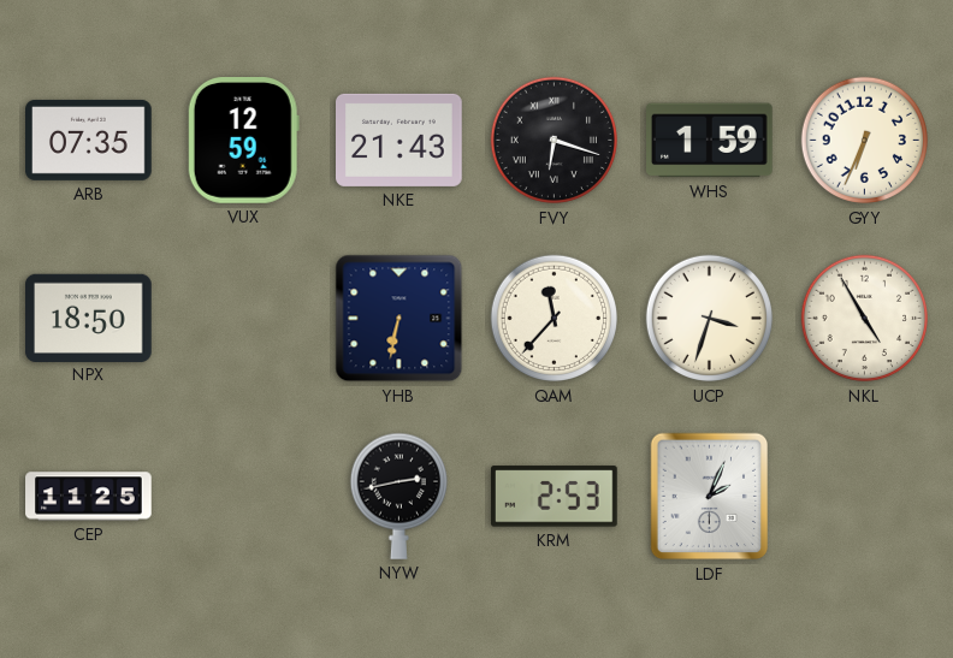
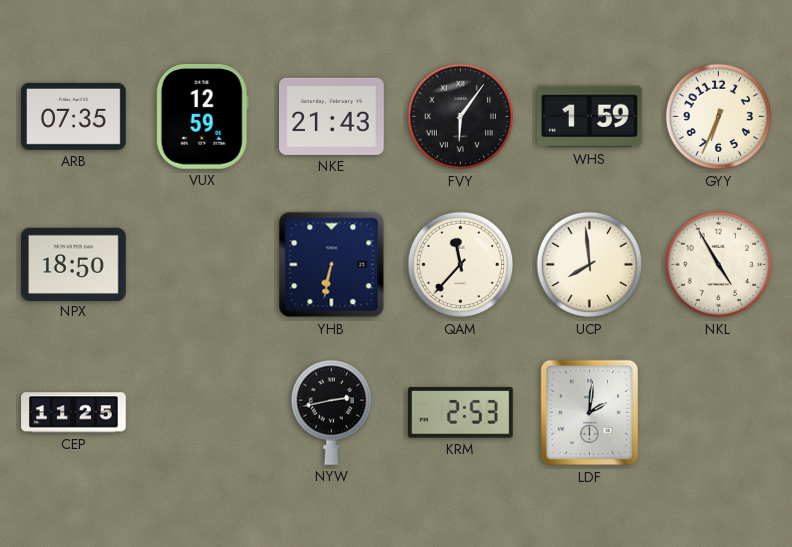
FVY: 6:18 -> 6:06
UCP: 3:33 -> 7:59
LDF: 2:04 -> 2:01
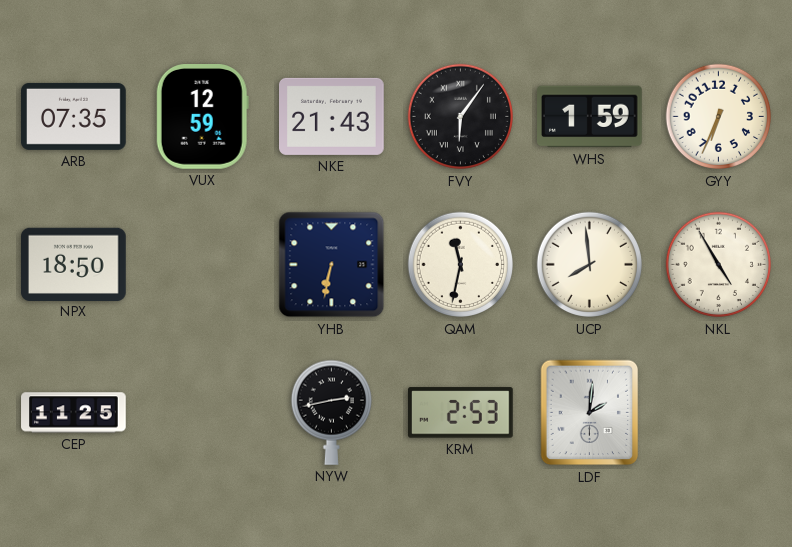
QAM: 11:37 -> 11:32
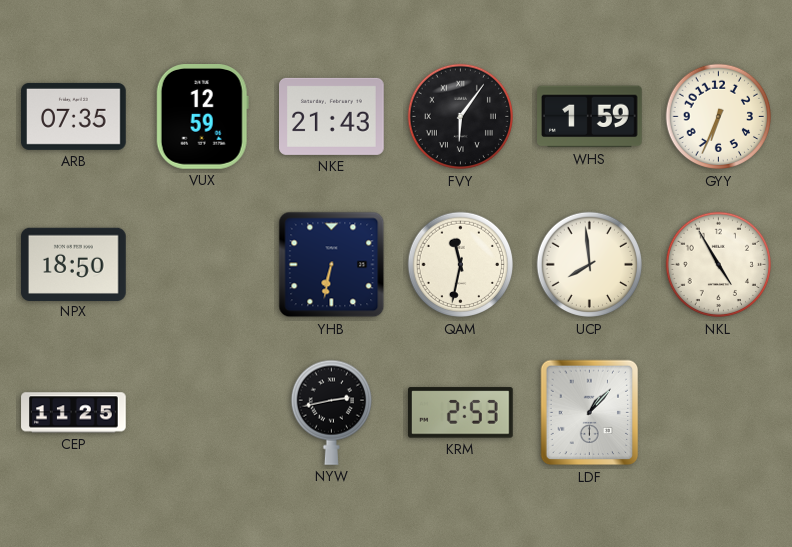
LDF: 2:01 -> 1:07
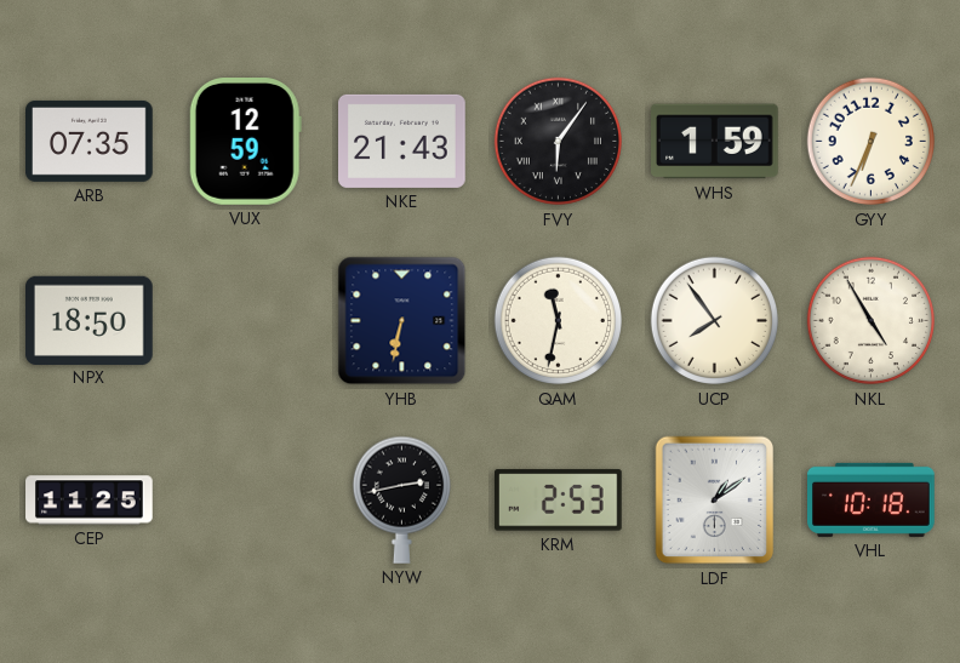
UCP: 7:59 -> 7:54
LDF: 1:07 -> 1:09
VHL: none -> 10:18
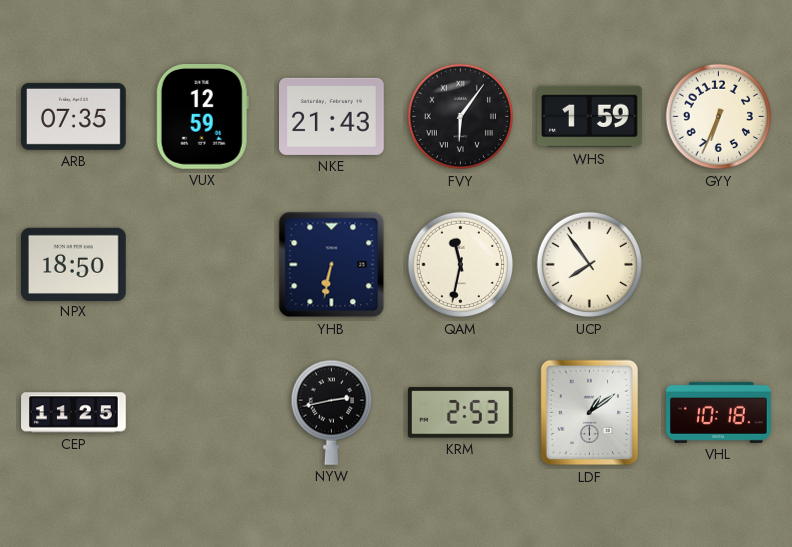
NKL: 4:55 -> none
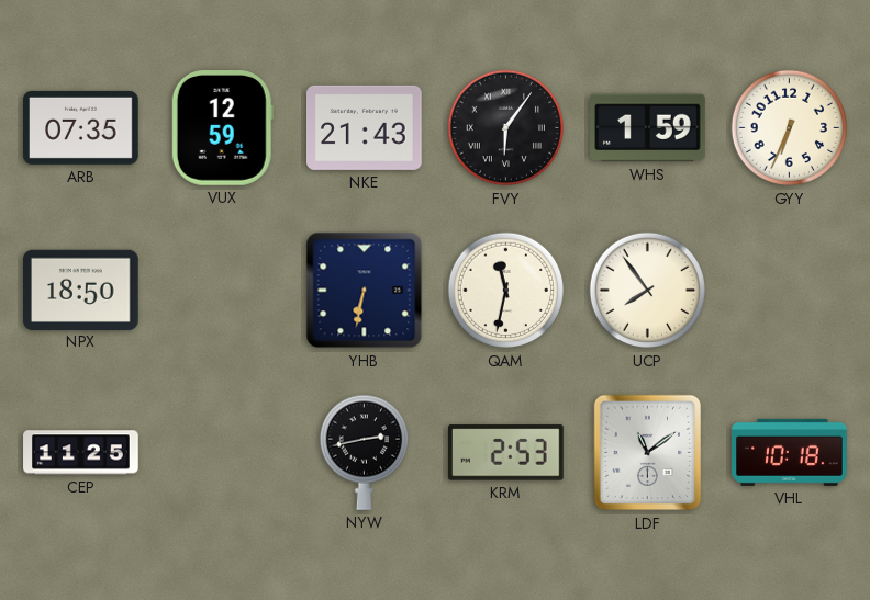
LDF: 1:09 -> 11:09
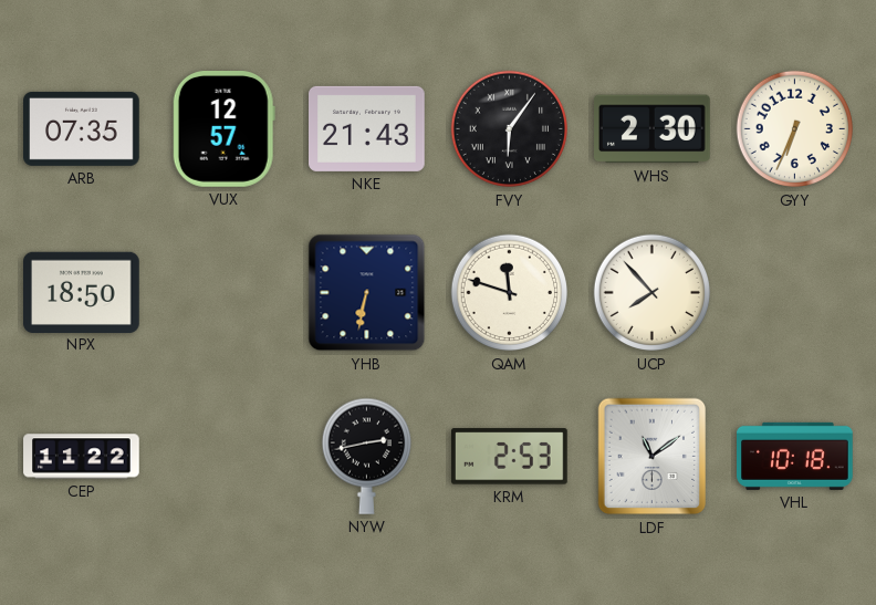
VUX: 12:59 -> 12:57
WHS: 1:59 -> 2:30
QAM: 11:32 -> 11:48
UCP: 7:54 -> 7:53
CEP: 11:25 -> 11:22
